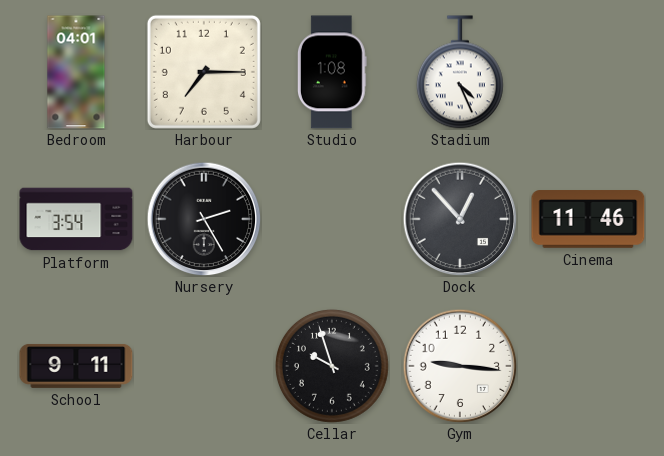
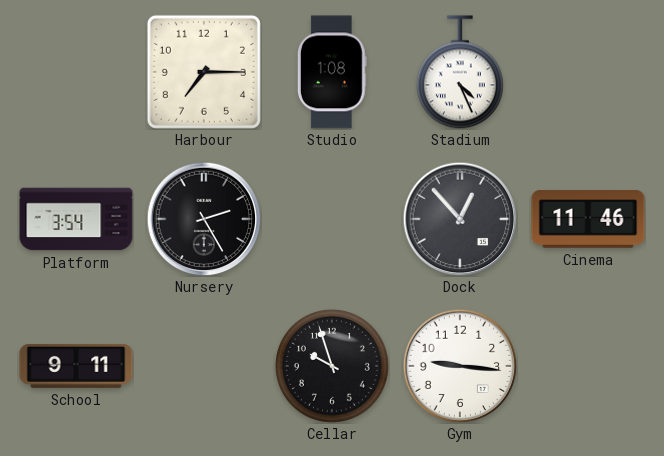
Bedroom: 04:01 -> none
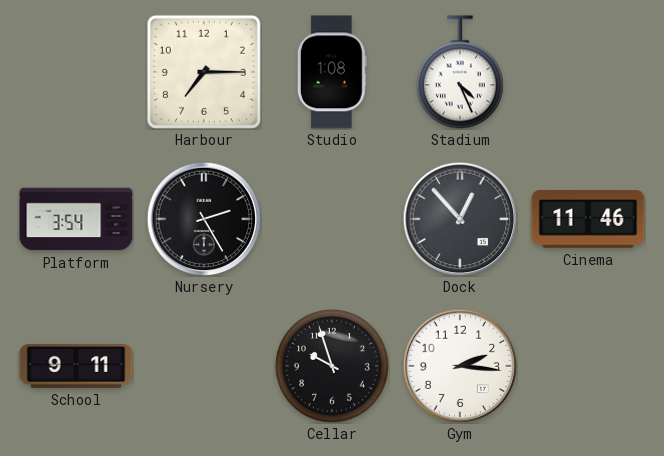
Gym: 9:16 -> 2:16
